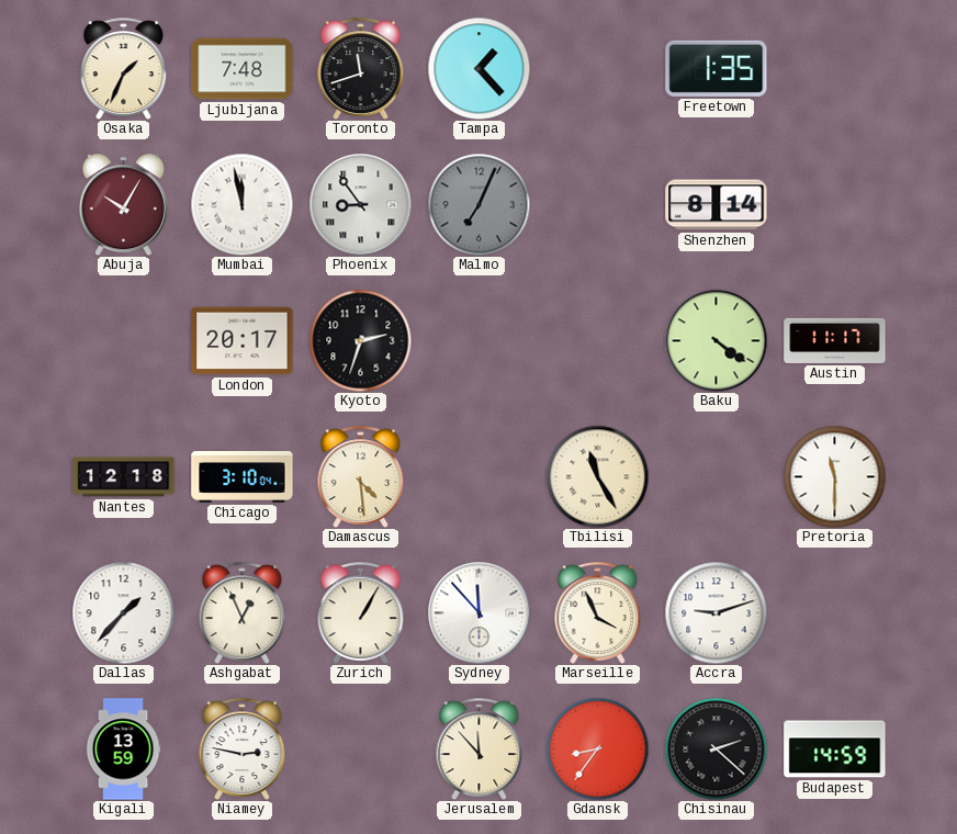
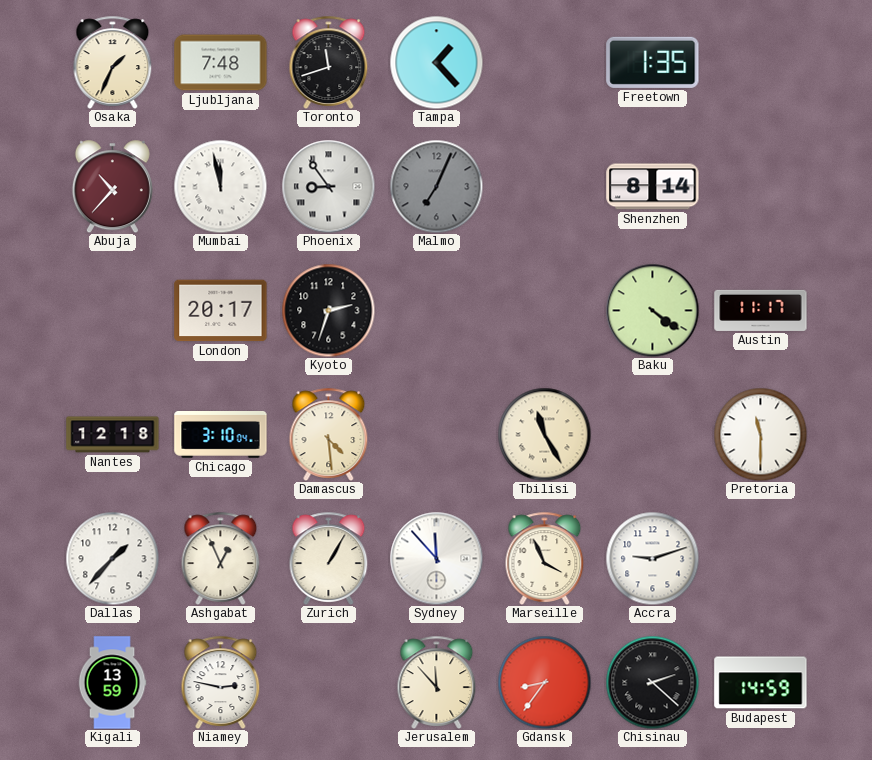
Abuja: 10:05 -> 10:37
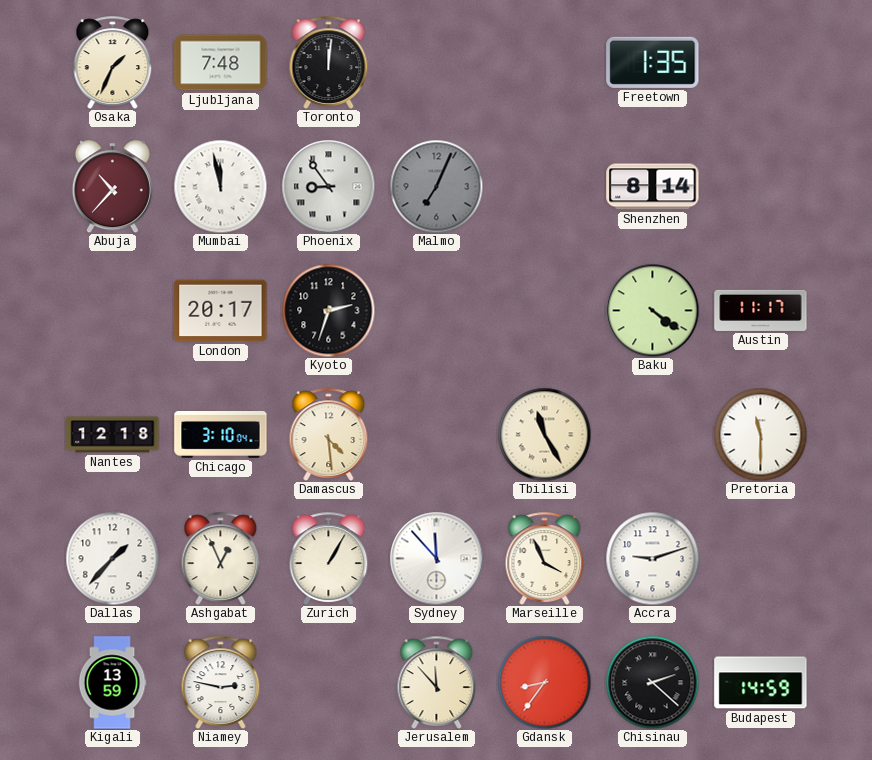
Toronto: 11:42 -> 12:01
Tampa: 1:23 -> none
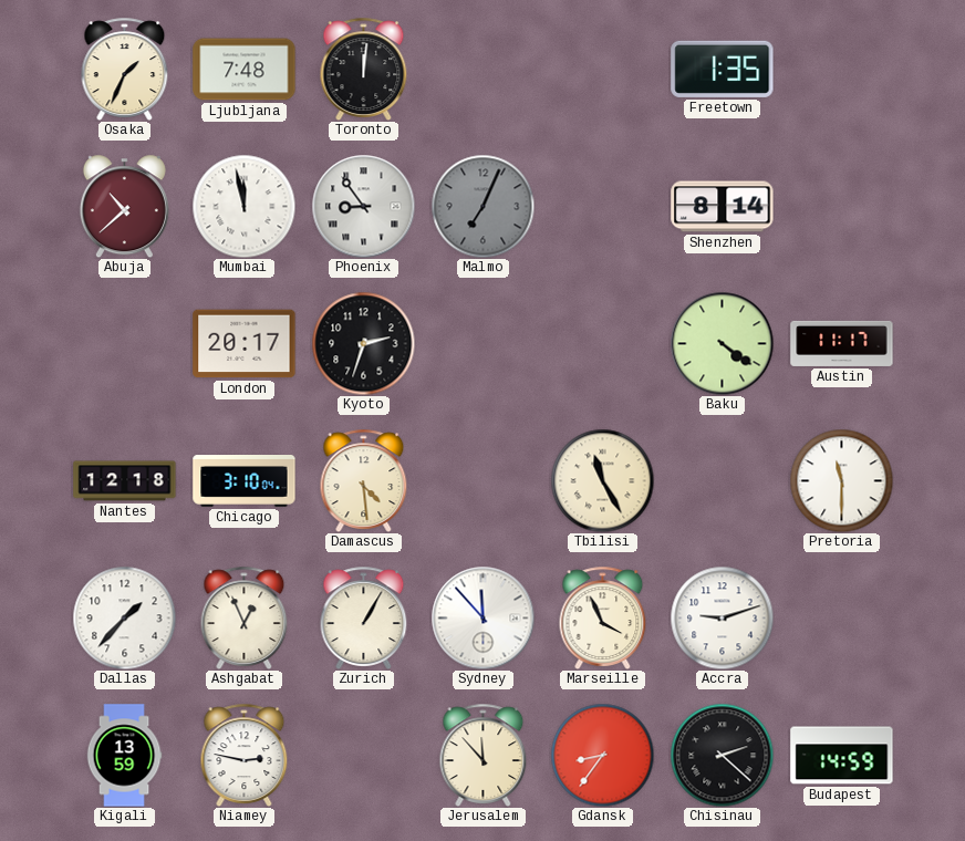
Abuja: 10:37 -> 10:38
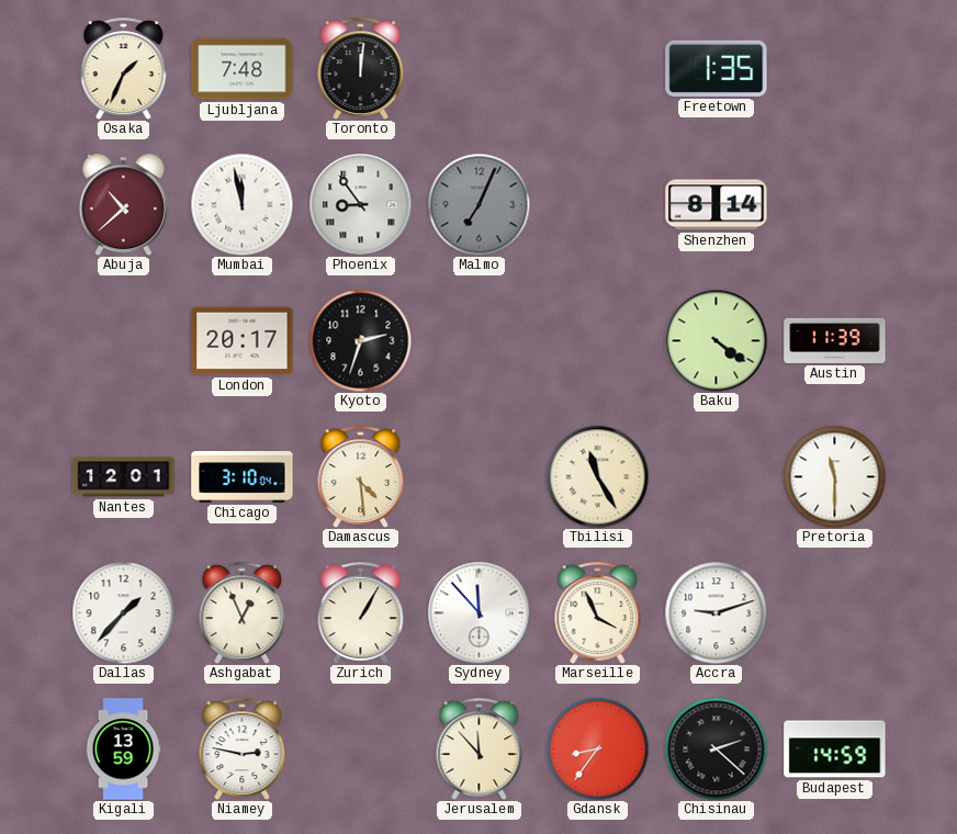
Austin: 11:17 -> 11:39
Nantes: 12:18 -> 12:01
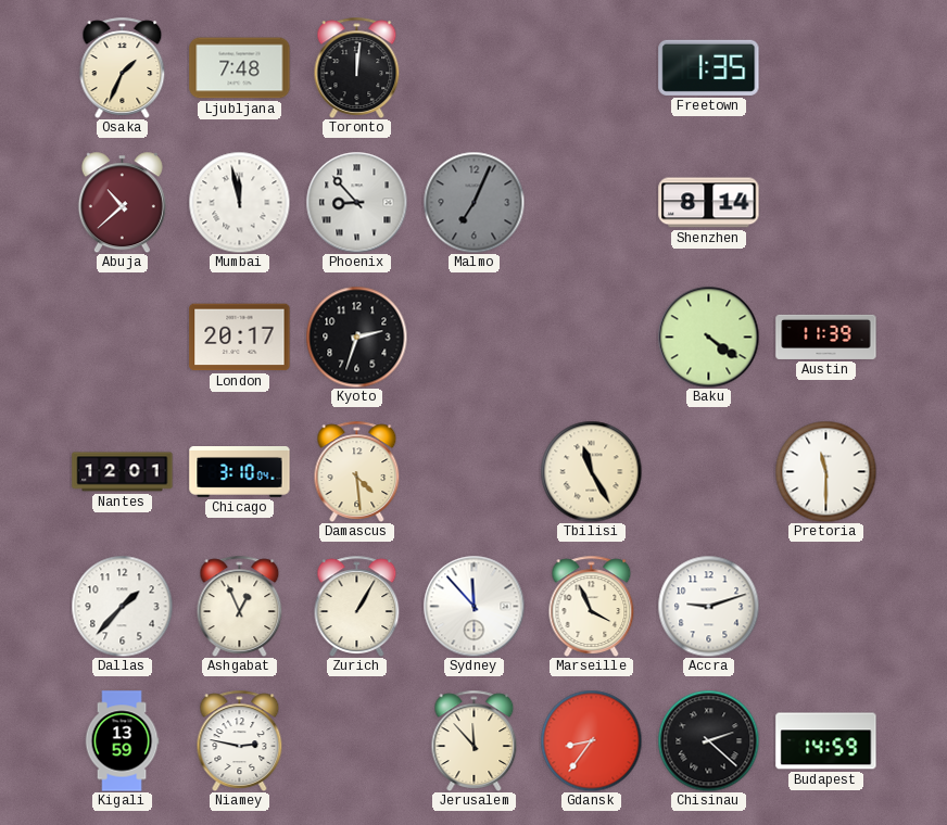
Phoenix: 8:54 -> 8:53
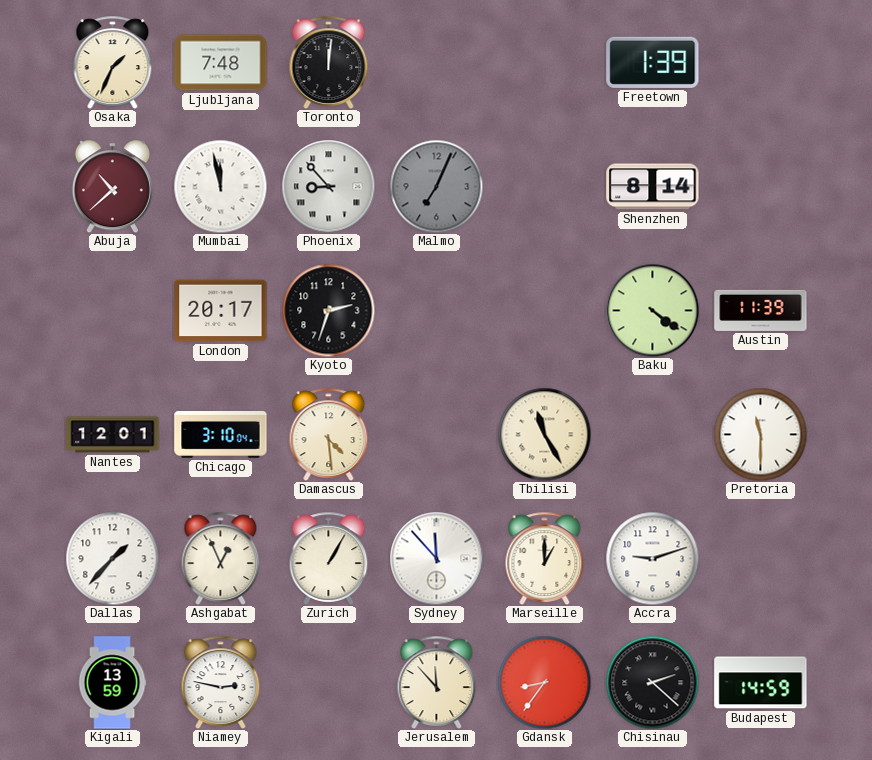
Freetown: 1:35 -> 1:39
Marseille: 3:56 -> 1:00
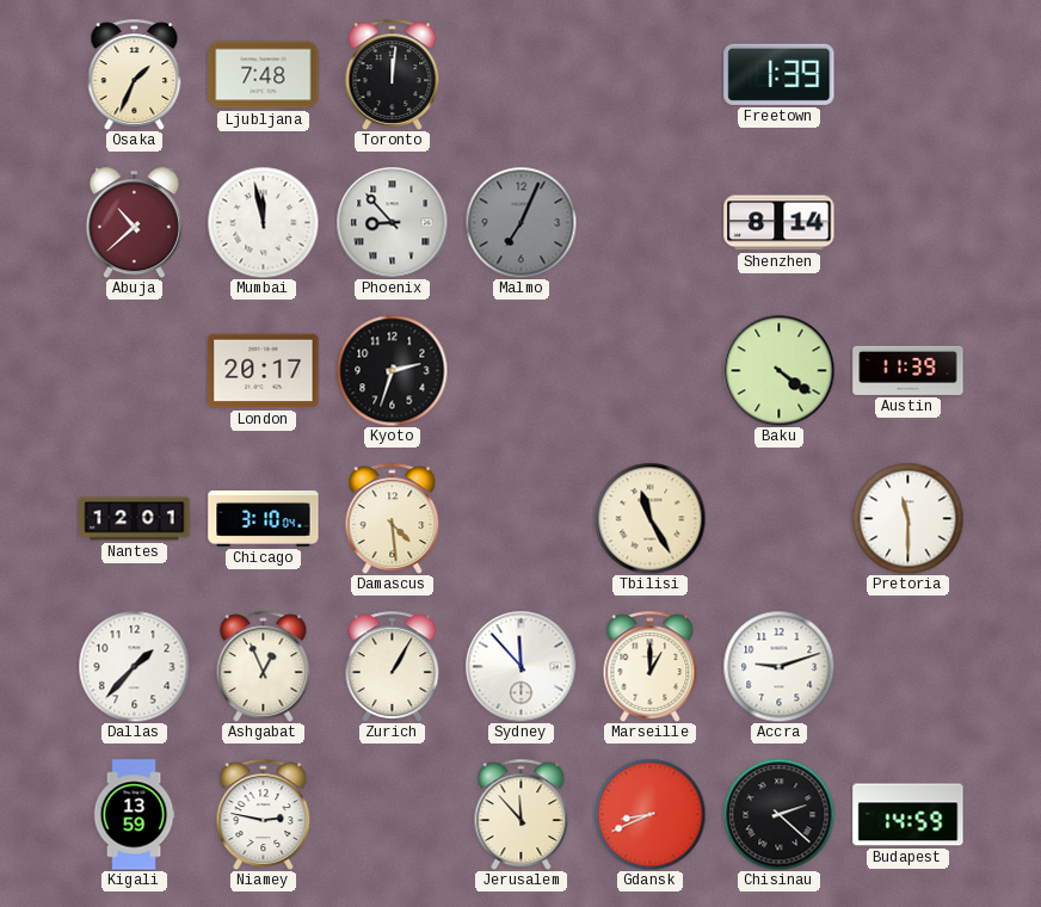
Gdansk: 8:36 -> 8:41
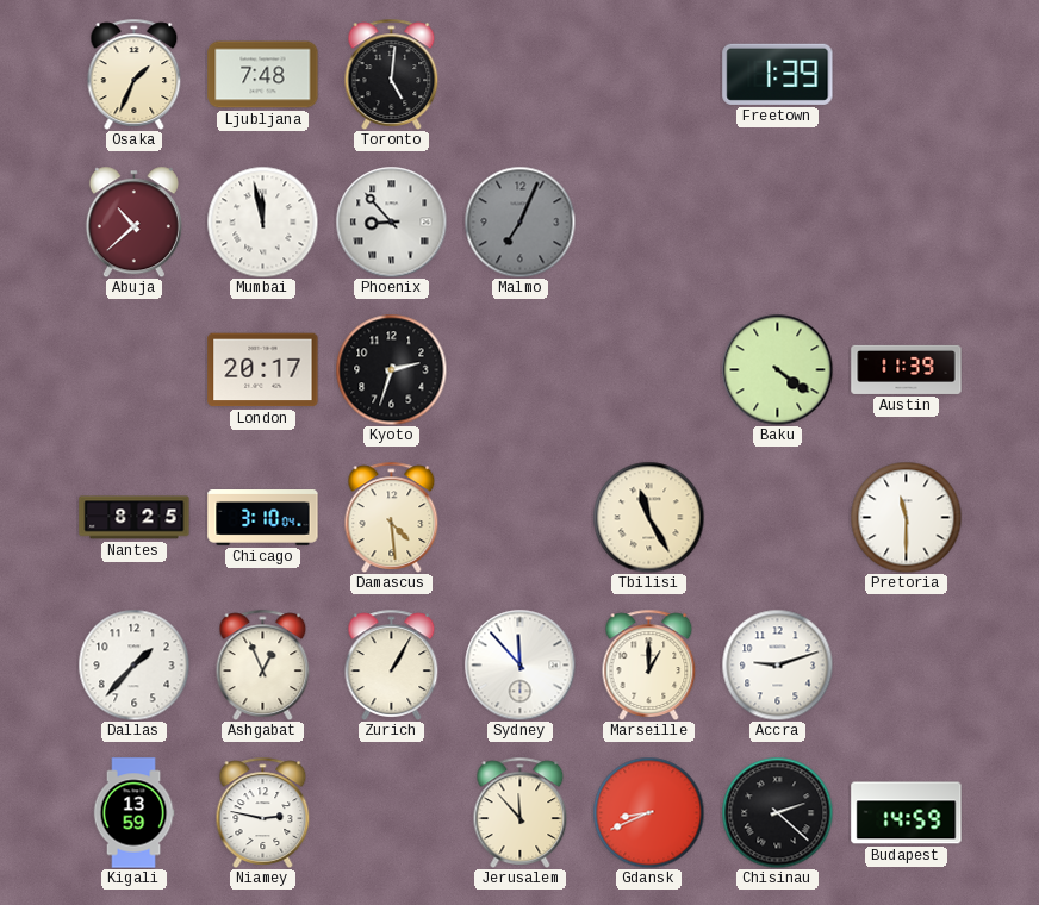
Toronto: 12:01 -> 5:01
Shenzhen: 8:14 -> none
Nantes: 12:01 -> 8:25
